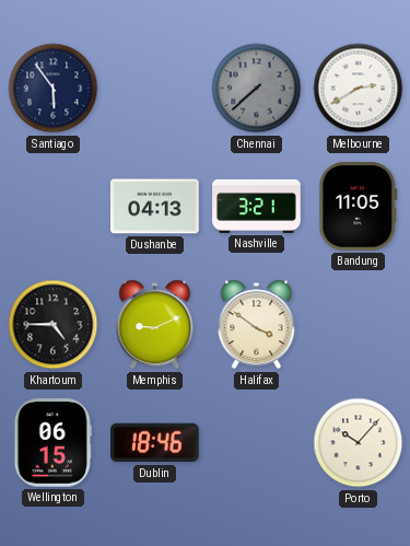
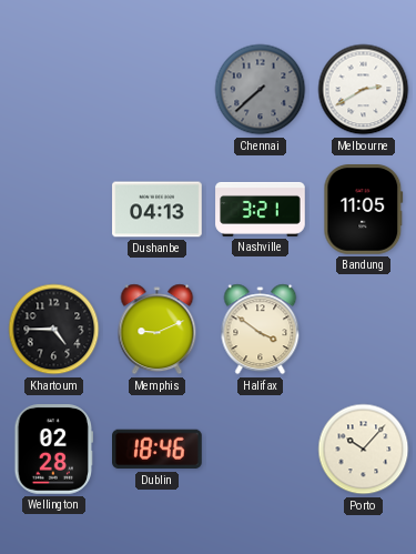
Santiago: 5:54 -> none
Wellington: 06:15 -> 02:28
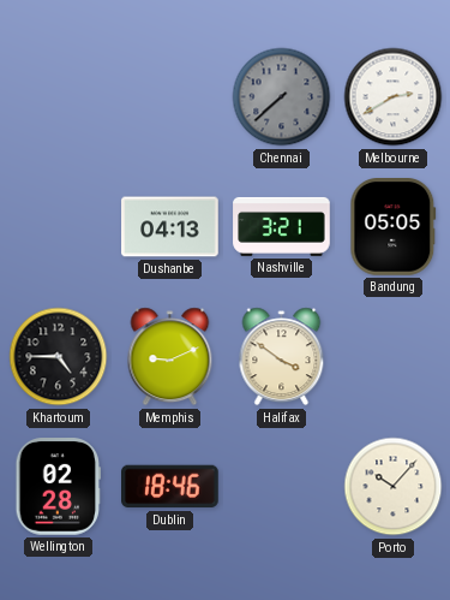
Bandung: 11:05 -> 05:05
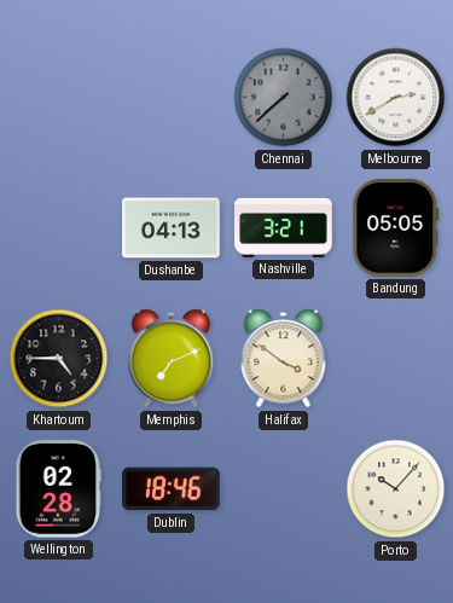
Memphis: 9:11 -> 7:11
